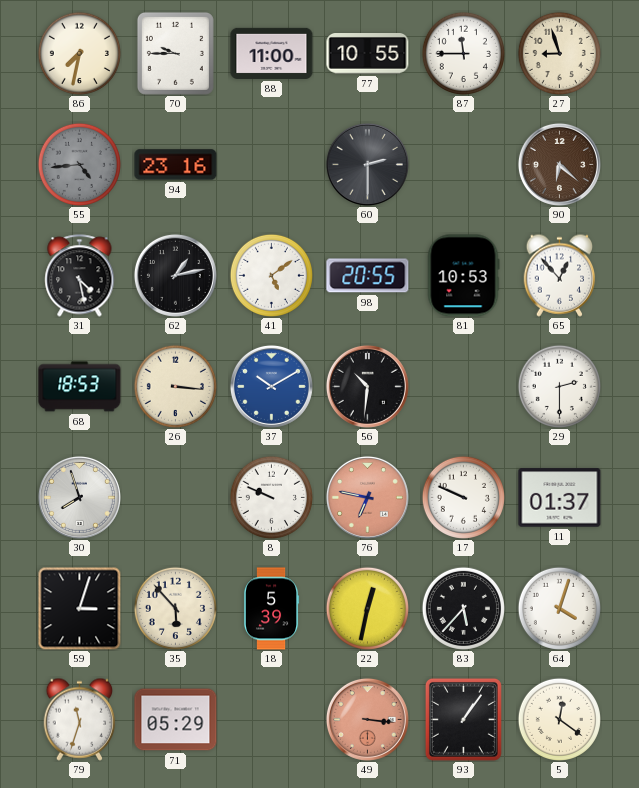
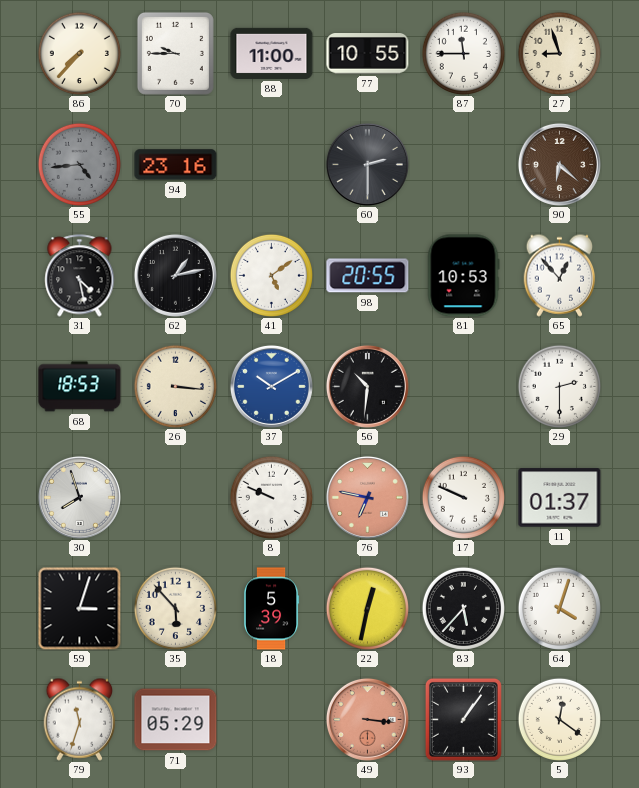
86: 7:32 -> 7:37
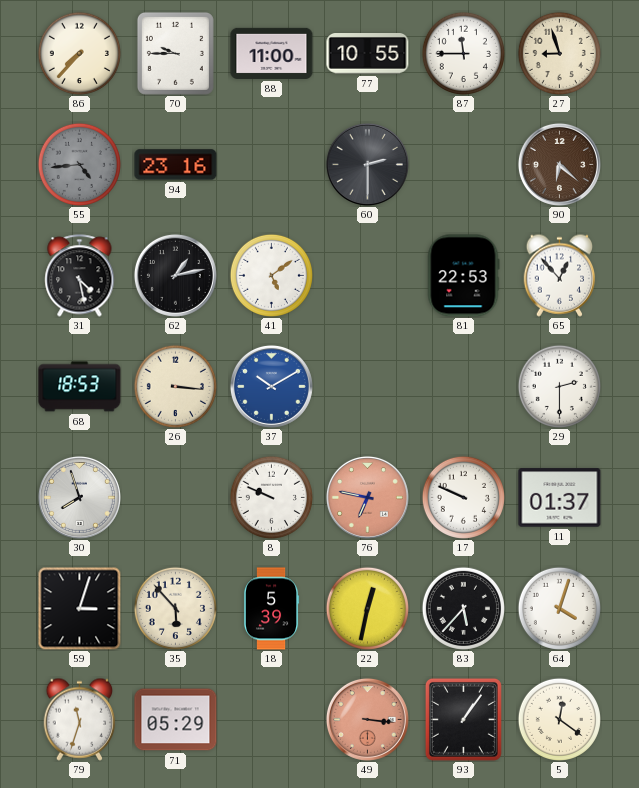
98: 20:55 -> none
81: 10:53 -> 22:53
56: 10:31 -> none
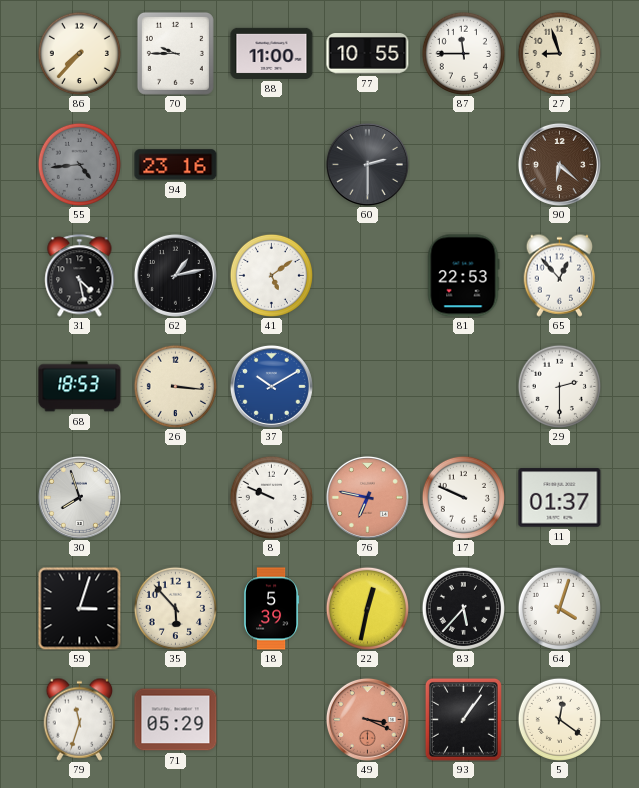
49: 3:16 -> 3:19
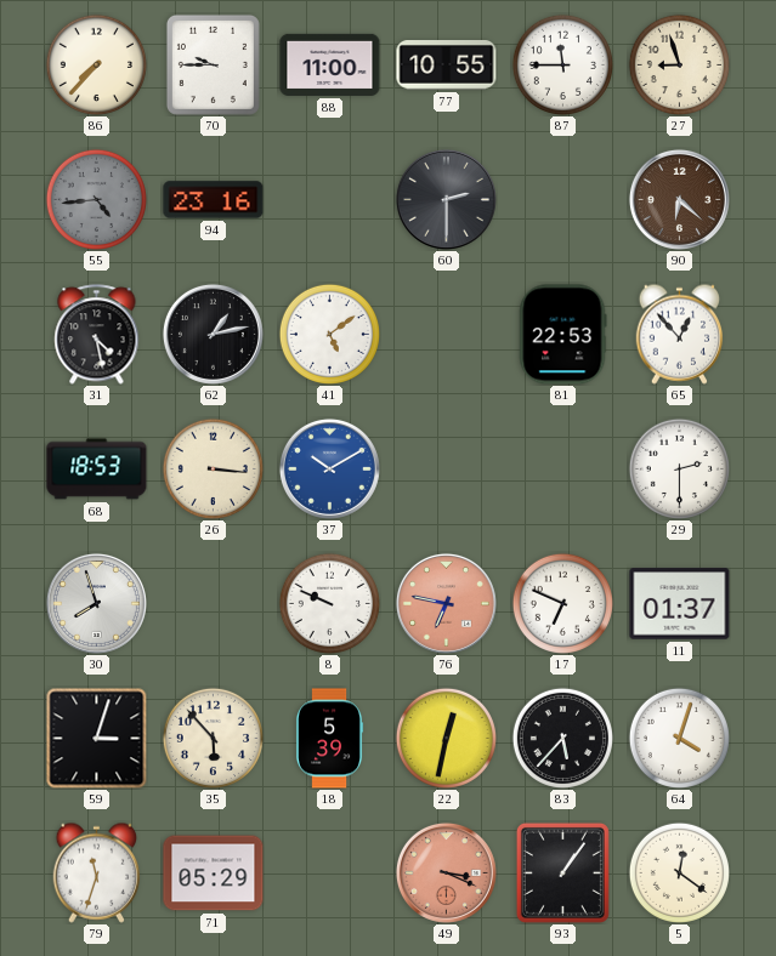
17: 9:49 -> 6:49
